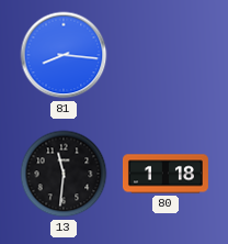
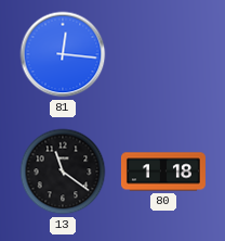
81: 8:16 -> 12:16
13: 11:31 -> 11:21
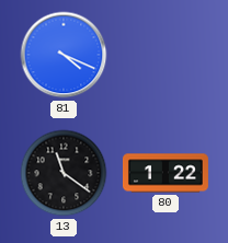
81: 12:16 -> 4:19
80: 1:18 -> 1:22
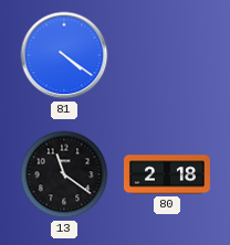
81: 4:19 -> 4:21
80: 1:22 -> 2:18
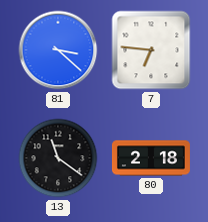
81: 4:21 -> 3:22
7: none -> 6:46
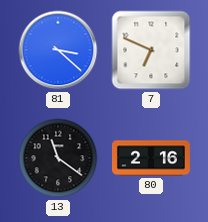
7: 6:46 -> 6:49
80: 2:18 -> 2:16
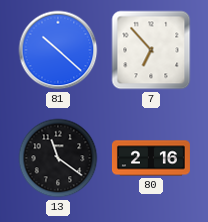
81: 3:22 -> 10:22
7: 6:49 -> 6:53
